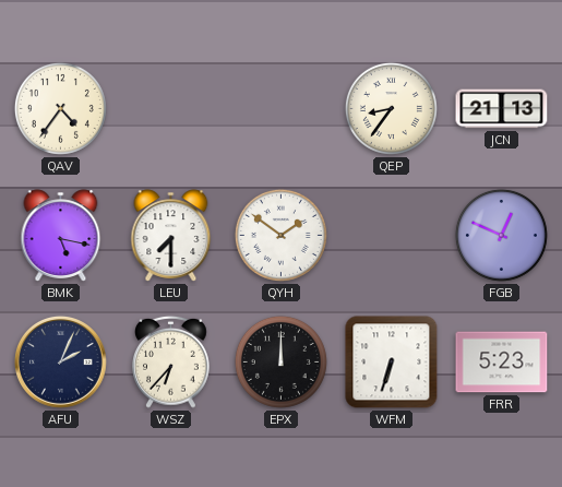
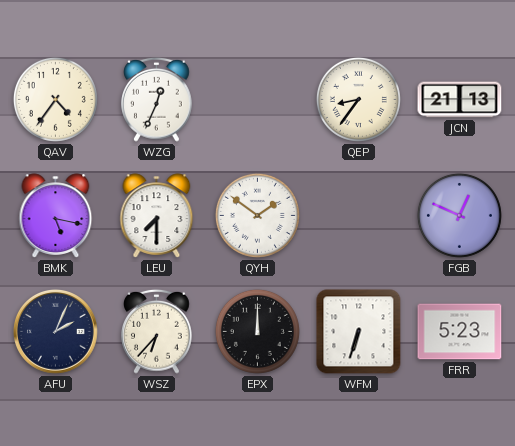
WZG: none -> 12:34
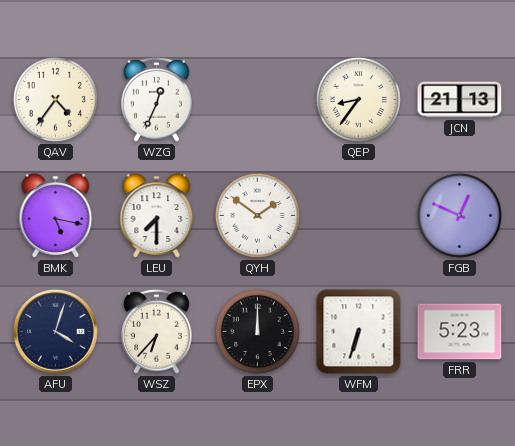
AFU: 2:04 -> 4:03
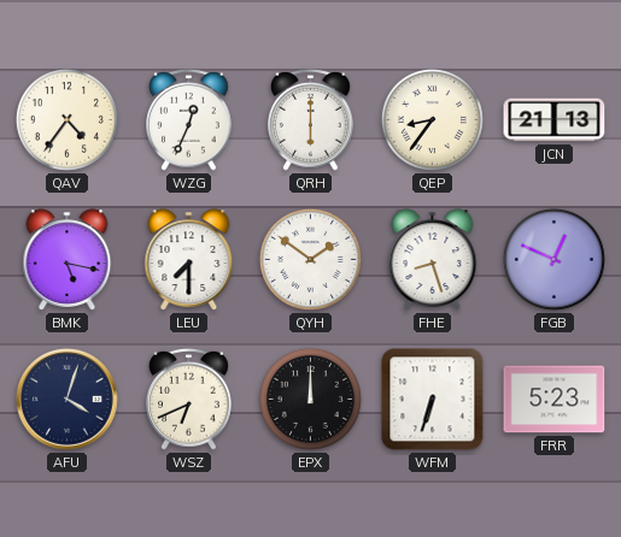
QRH: none -> 6:00
FHE: none -> 8:27
WSZ: 6:37 -> 6:41
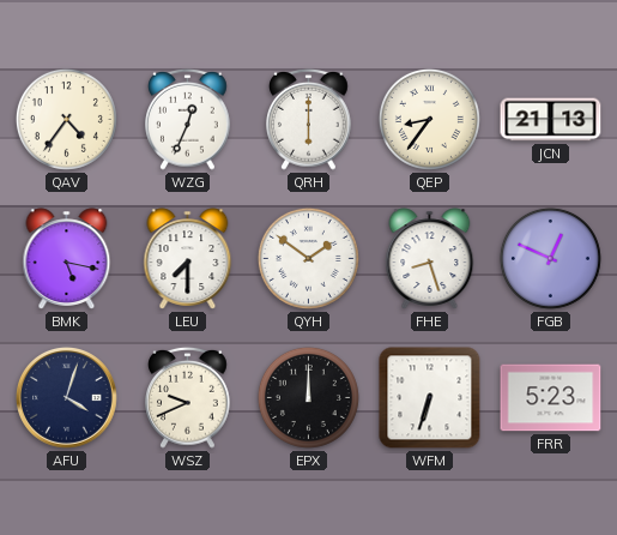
WSZ: 6:41 -> 9:41
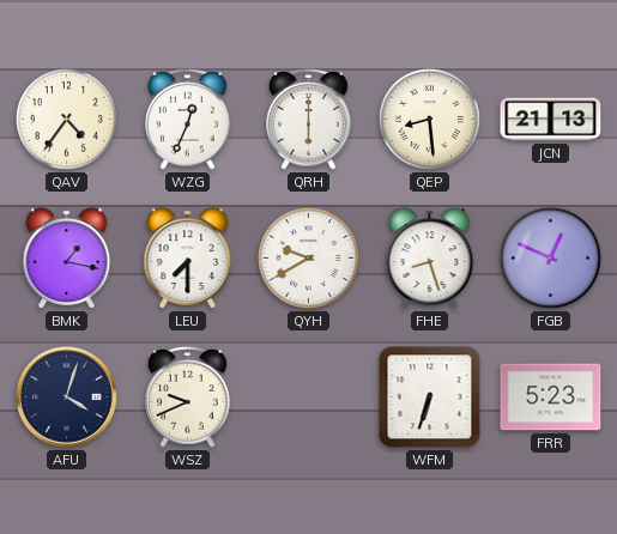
QEP: 8:36 -> 8:29
BMK: 5:17 -> 1:17
QYH: 1:51 -> 9:40
EPX: 12:00 -> none
